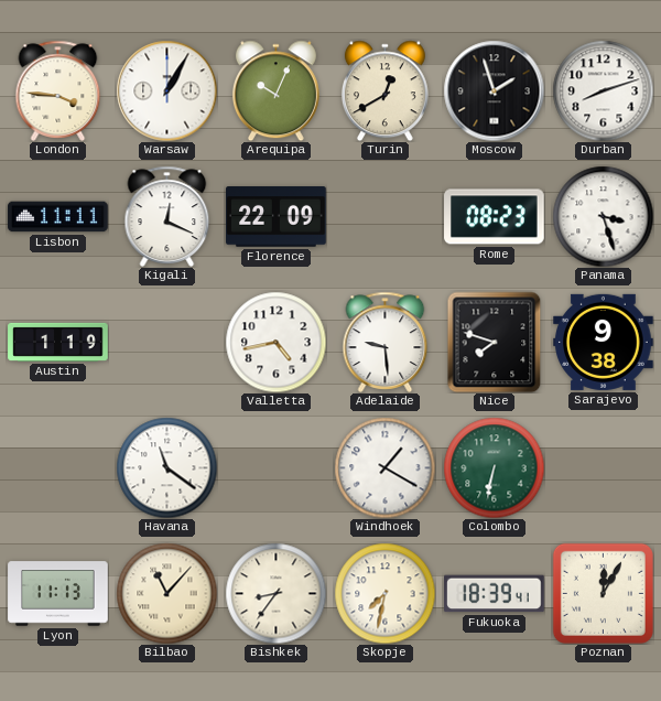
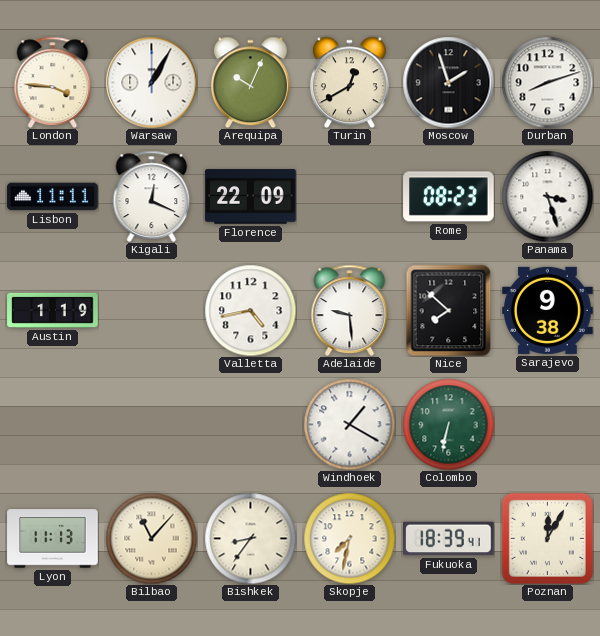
Nice: 7:48 -> 7:52
Havana: 11:21 -> none
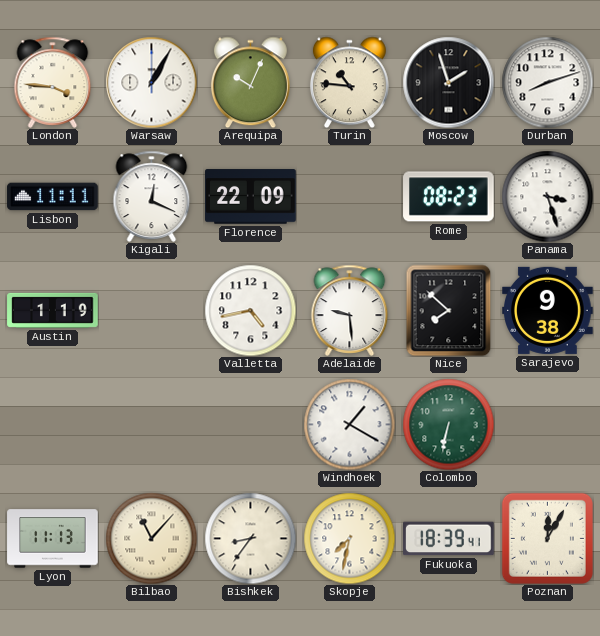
Turin: 12:40 -> 10:46
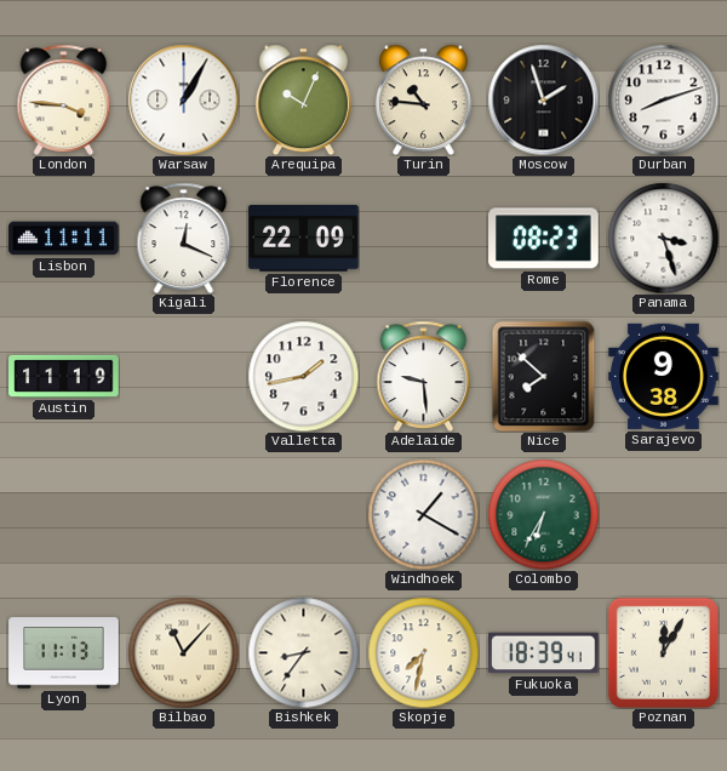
Austin: 1:19 -> 11:19
Valletta: 4:43 -> 1:43
Colombo: 6:32 -> 6:35
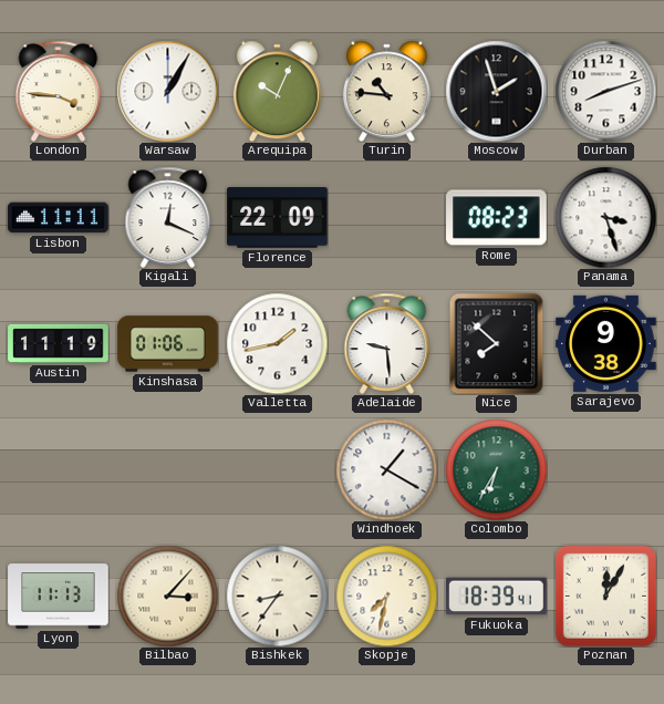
Kinshasa: none -> 01:06
Bilbao: 11:07 -> 3:07
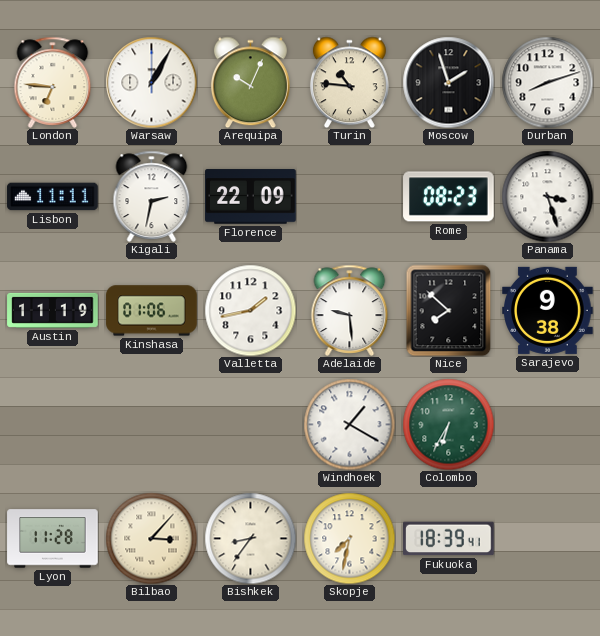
London: 3:46 -> 6:46
Kigali: 12:19 -> 2:32
Lyon: 11:13 -> 11:28
Poznan: 12:05 -> none
